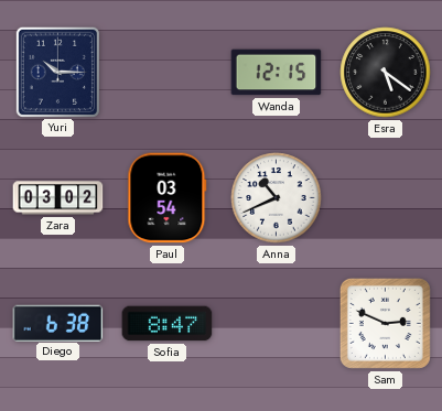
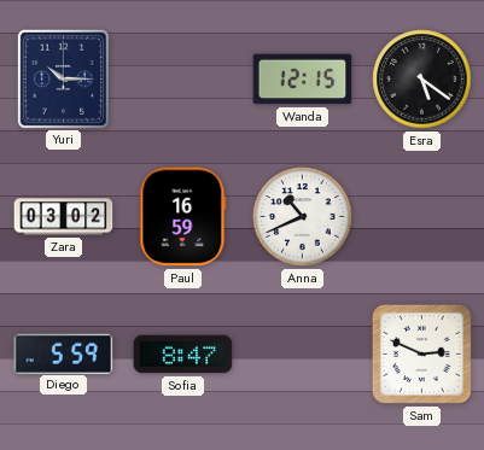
Paul: 03:54 -> 16:59
Diego: 6:38 -> 5:59
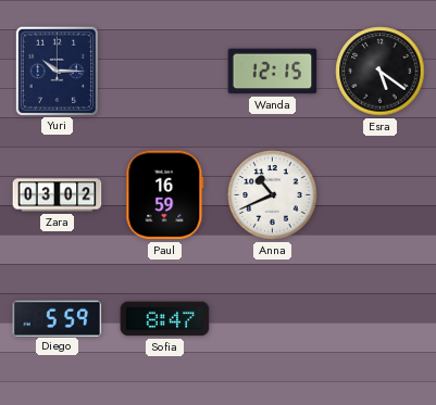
Sam: 2:49 -> none
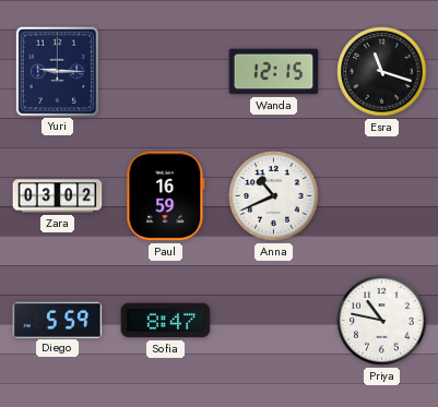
Yuri: 10:15 -> 9:15
Esra: 5:21 -> 11:18
Priya: none -> 10:47
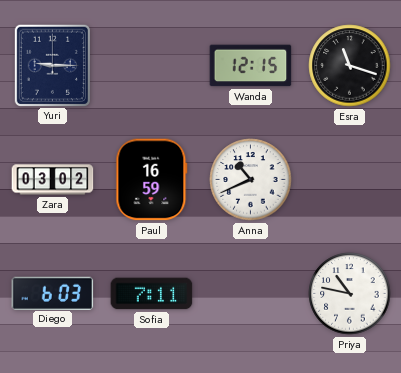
Diego: 5:59 -> 6:03
Sofia: 8:47 -> 7:11
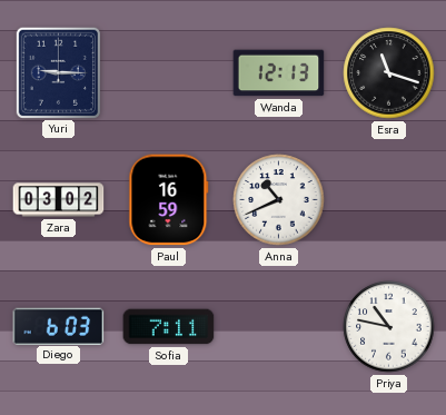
Wanda: 12:15 -> 12:13
